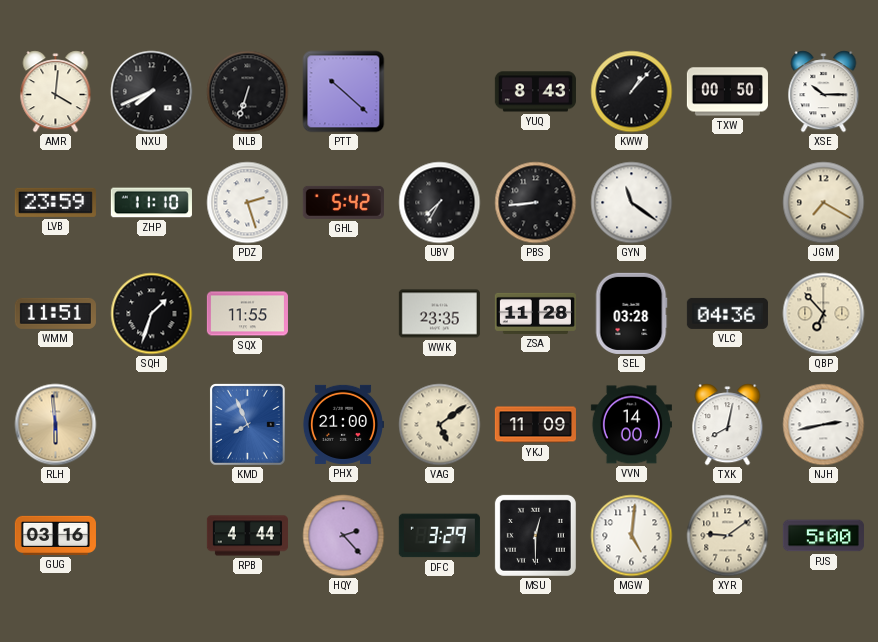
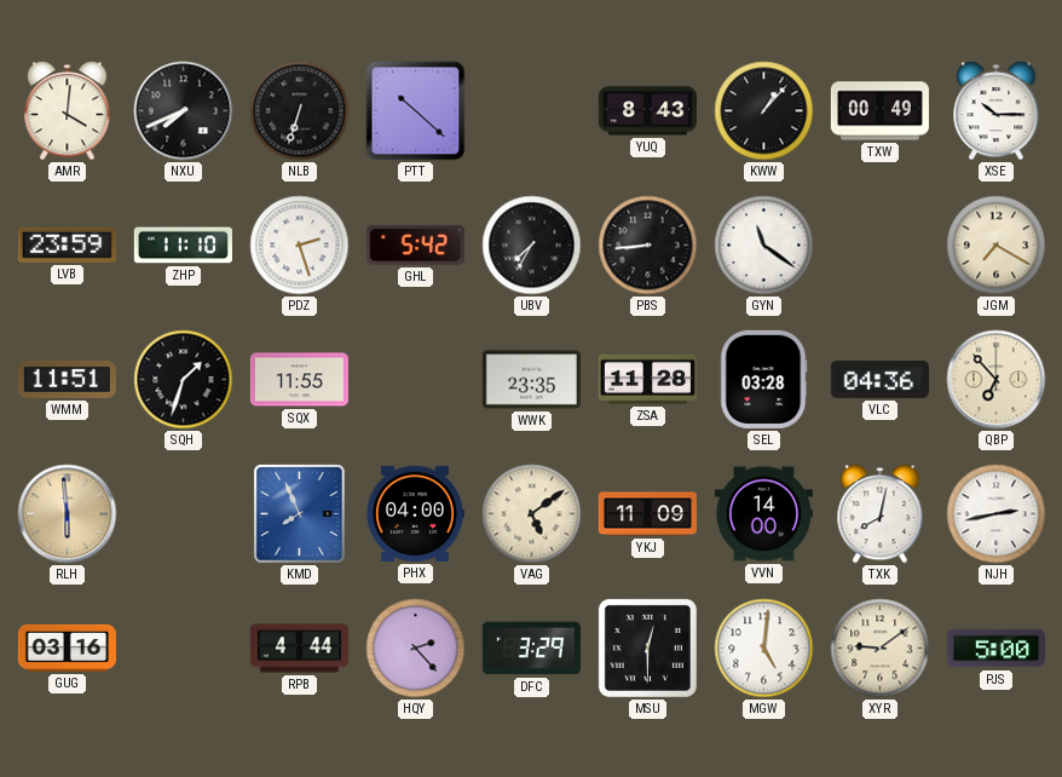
TXW: 00:50 -> 00:49
PHX: 21:00 -> 04:00
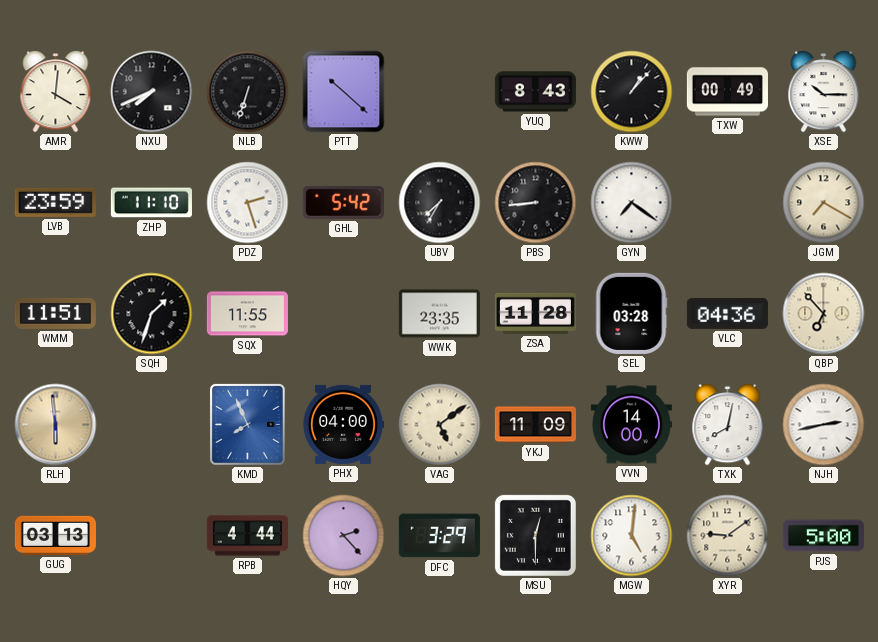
GYN: 11:21 -> 7:21
GUG: 03:16 -> 03:13
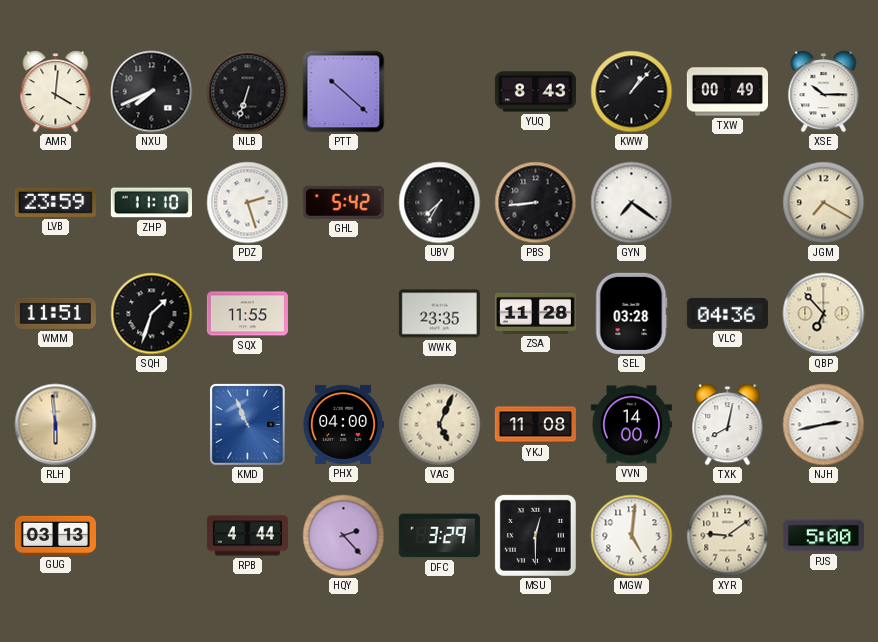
KMD: 7:56 -> 10:56
VAG: 5:09 -> 5:04
YKJ: 11:09 -> 11:08
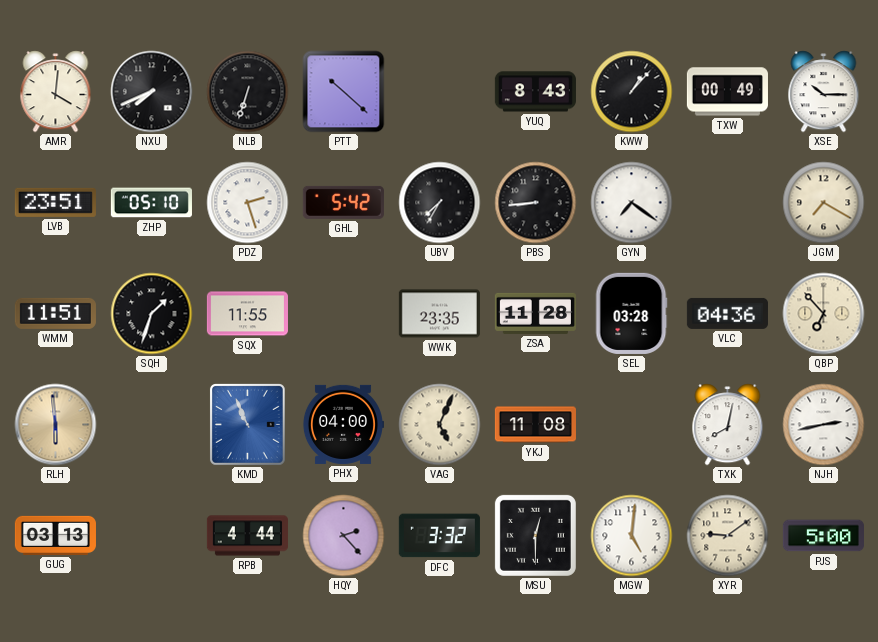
LVB: 23:59 -> 23:51
ZHP: 11:10 -> 05:10
VVN: 14:00 -> none
DFC: 3:29 -> 3:32
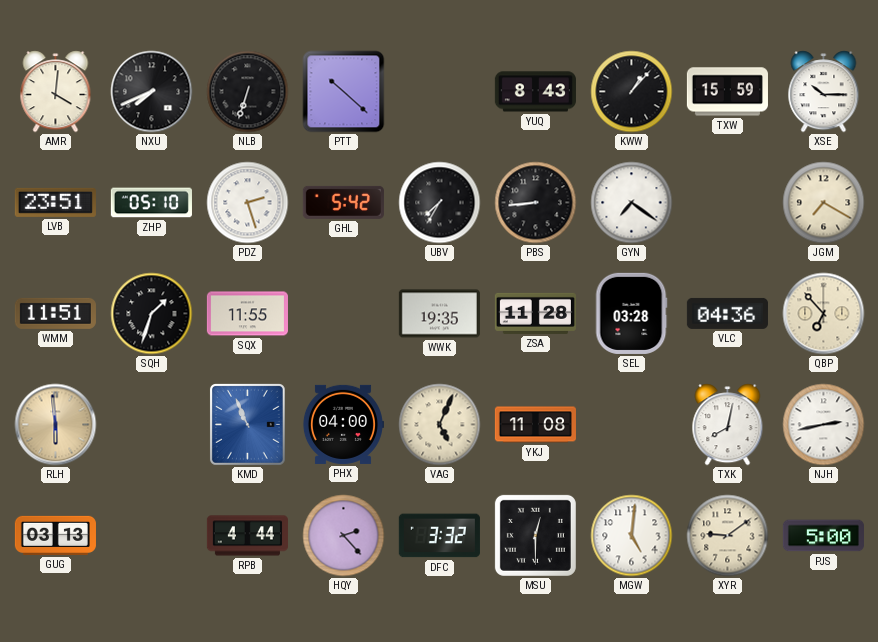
TXW: 00:49 -> 15:59
WWK: 23:35 -> 19:35
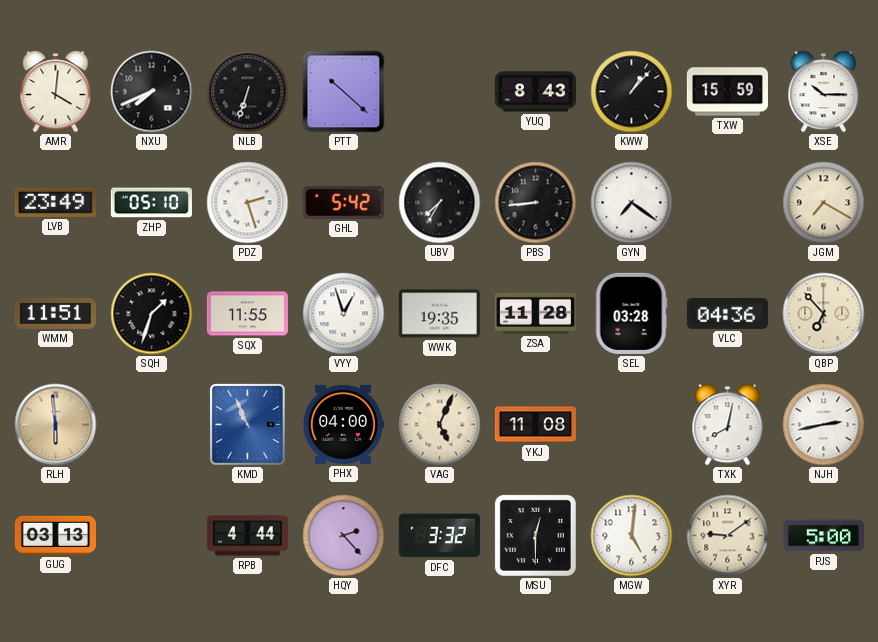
LVB: 23:51 -> 23:49
VYY: none -> 12:57
